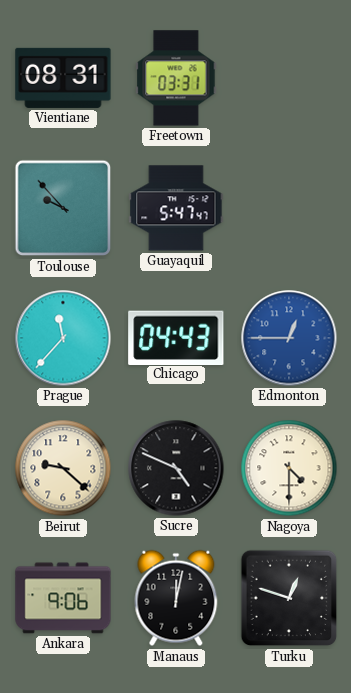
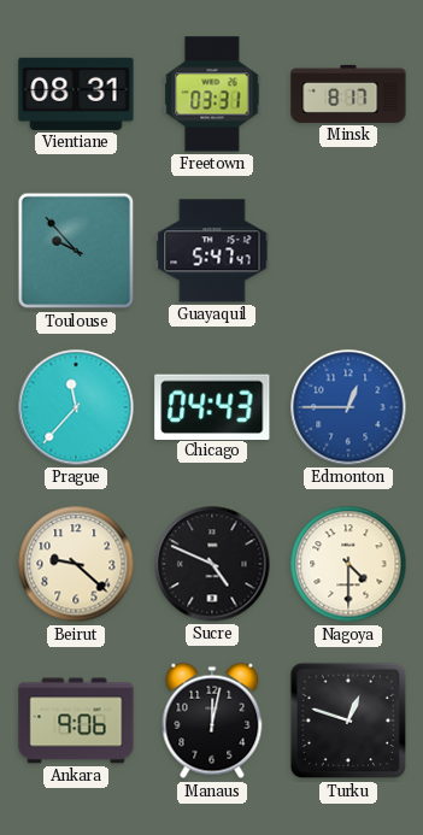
Minsk: none -> 8:17
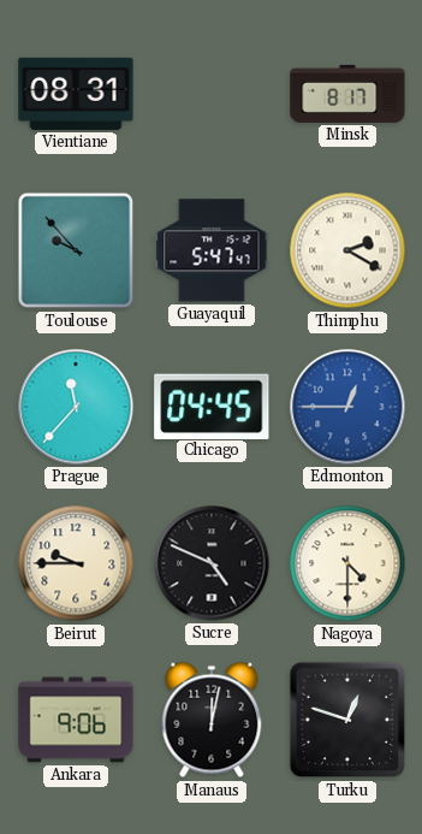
Freetown: 03:31 -> none
Thimphu: none -> 2:20
Chicago: 04:43 -> 04:45
Beirut: 9:22 -> 9:45
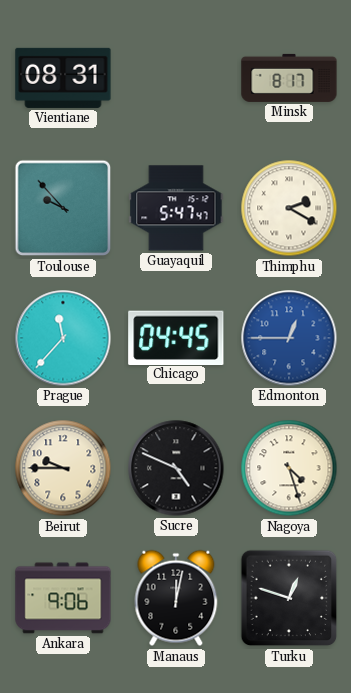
Nagoya: 4:30 -> 4:27
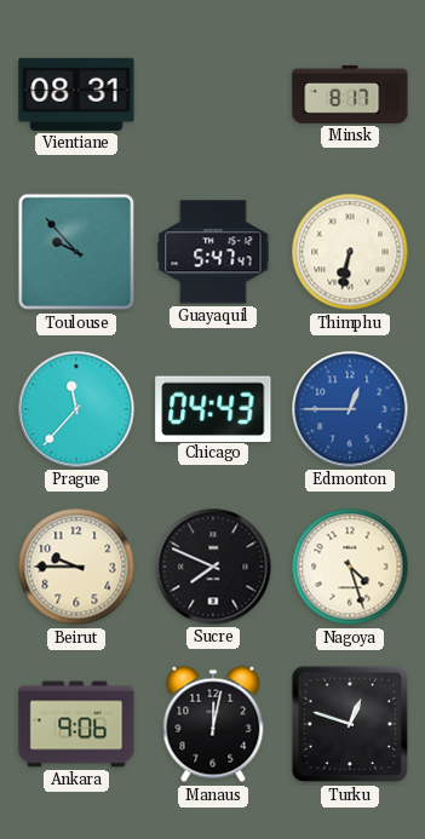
Thimphu: 2:20 -> 6:32
Chicago: 04:45 -> 04:43
Sucre: 4:49 -> 7:49
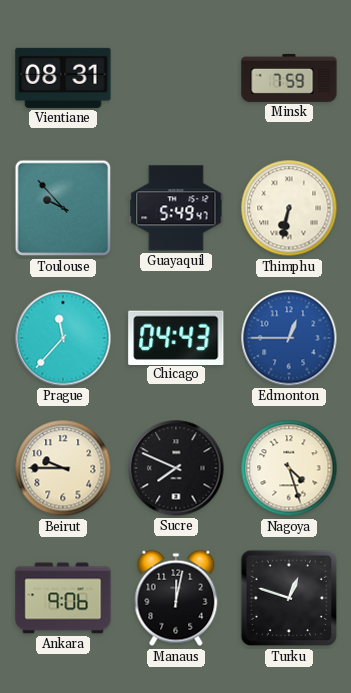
Minsk: 8:17 -> 7:59
Guayaquil: 5:47 -> 5:49
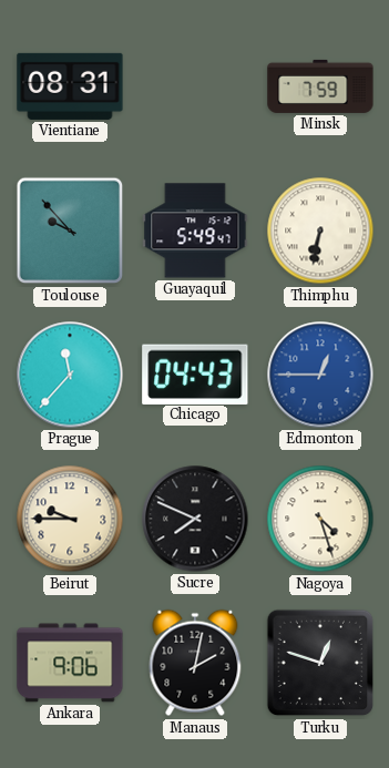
Manaus: 12:02 -> 2:02
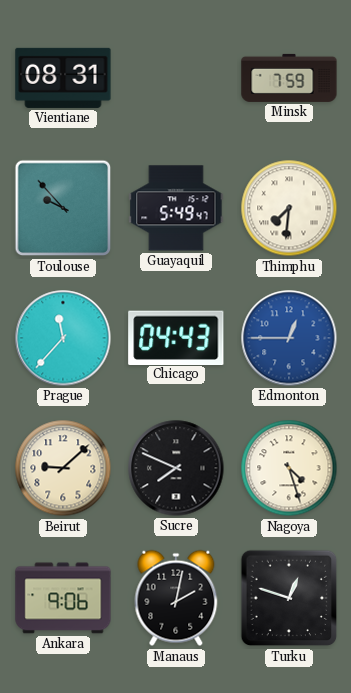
Thimphu: 6:32 -> 7:31
Beirut: 9:45 -> 9:08
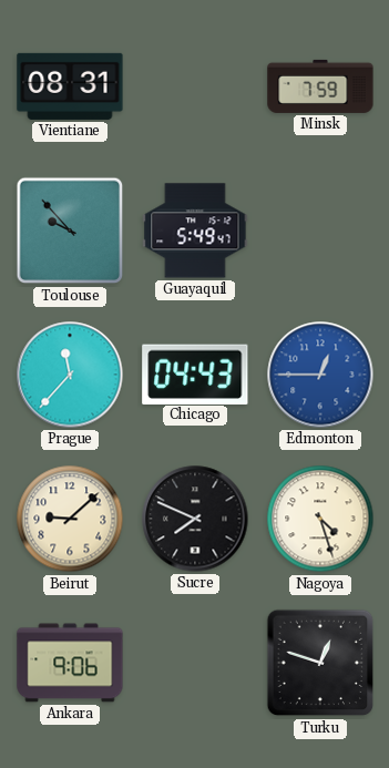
Thimphu: 7:31 -> none
Manaus: 2:02 -> none
